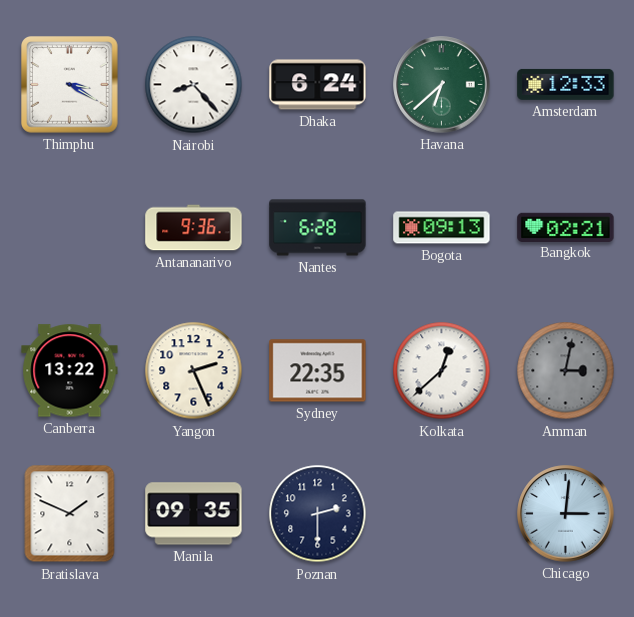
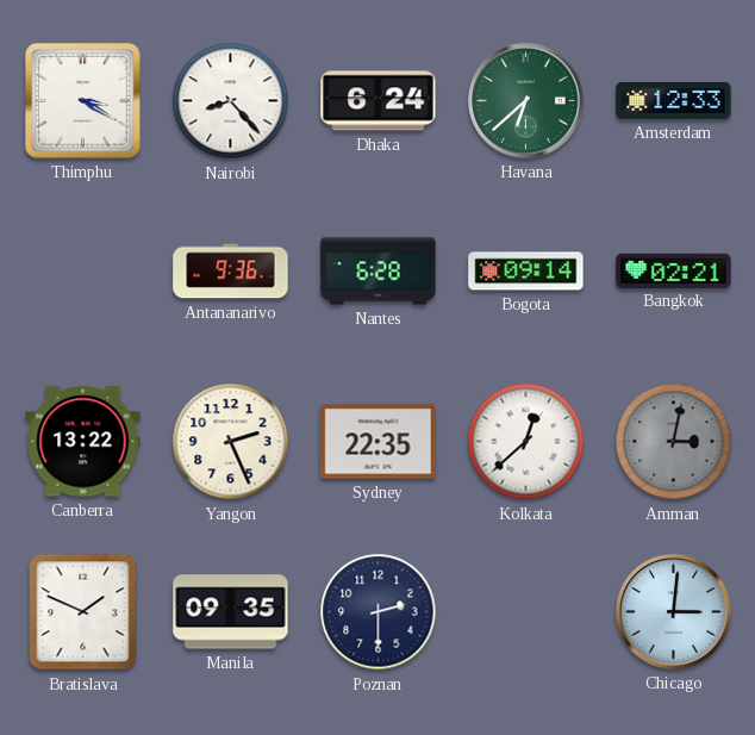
Bogota: 09:13 -> 09:14
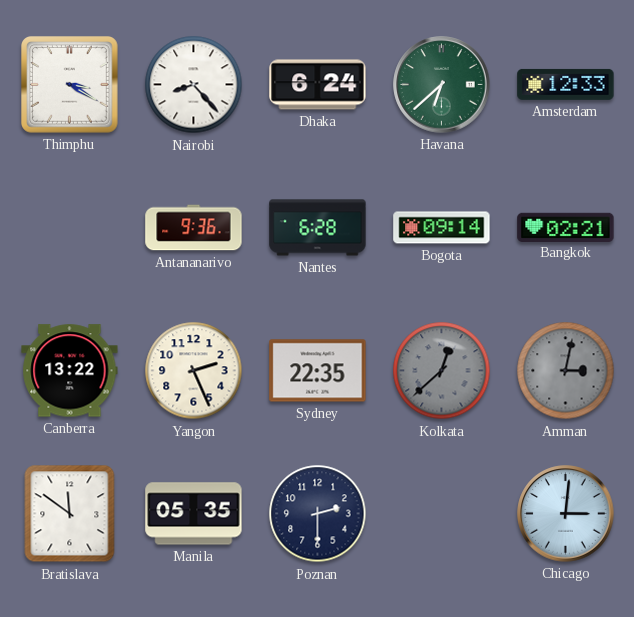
Kolkata dial: white -> grey
Bratislava: 1:49 -> 11:51
Manila: 09:35 -> 05:35
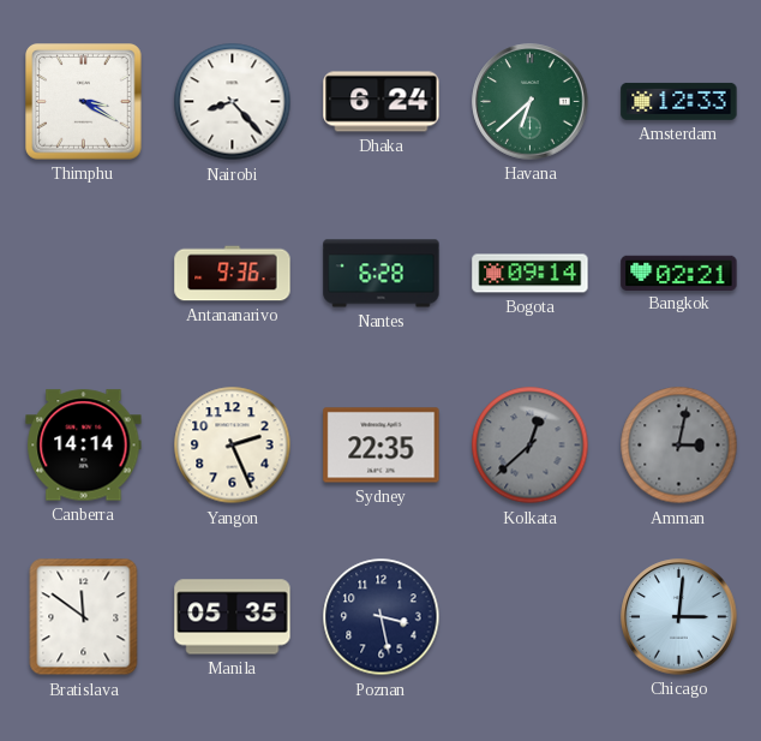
Canberra: 13:22 -> 14:14
Poznan: 2:30 -> 3:28
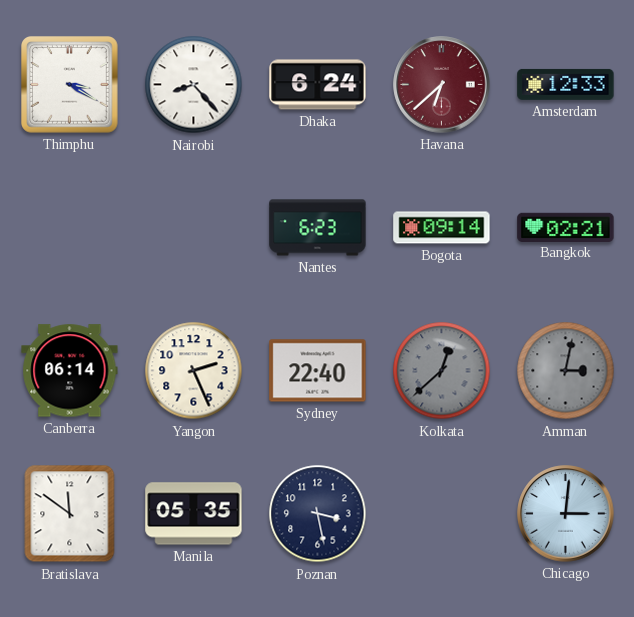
Havana dial: green -> burgundy
Antananarivo: 9:36 -> none
Nantes: 6:28 -> 6:23
Canberra: 14:14 -> 06:14
Sydney: 22:35 -> 22:40
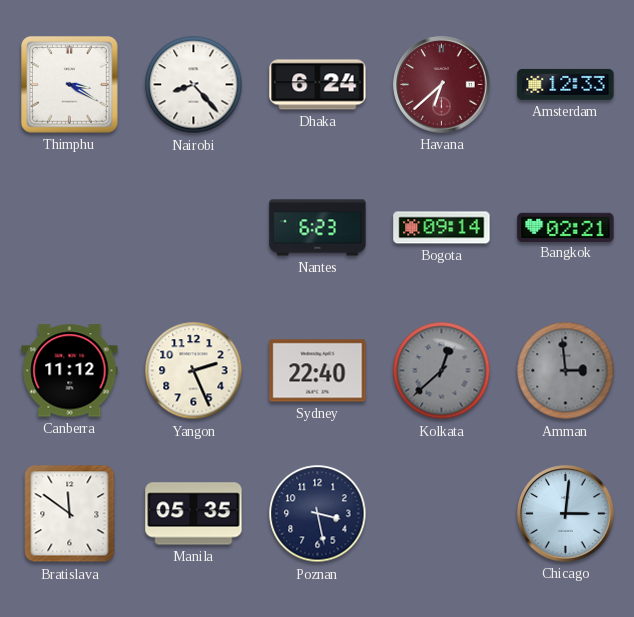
Canberra: 06:14 -> 11:12
Amman: 3:02 -> 2:59
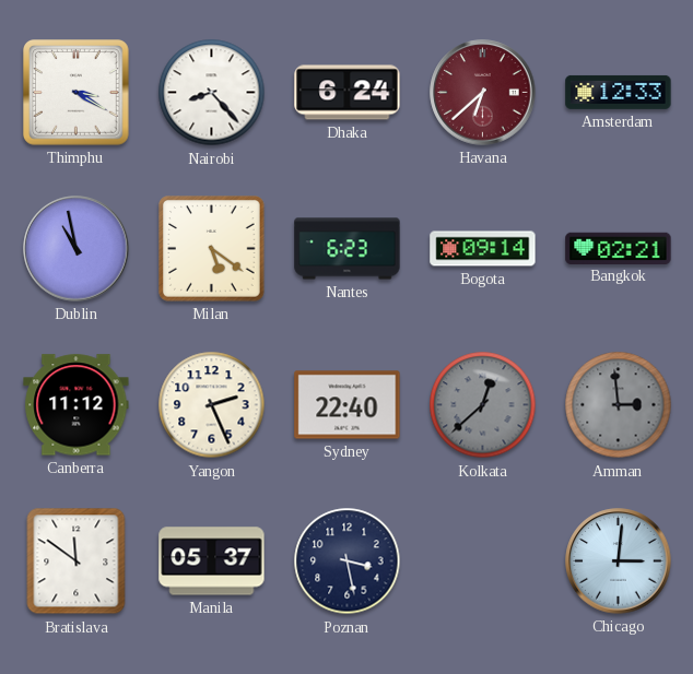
Dublin: none -> 10:58
Milan: none -> 5:21
Manila: 05:35 -> 05:37
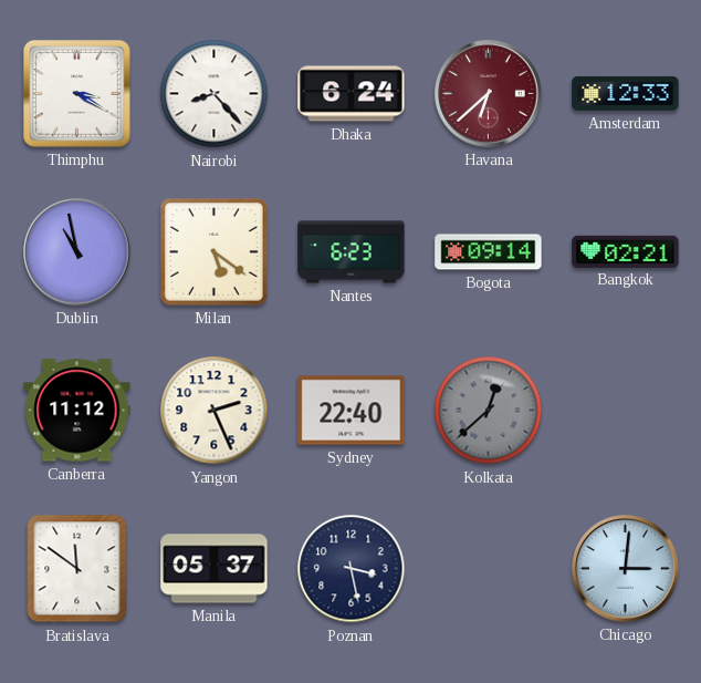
Amman: 2:59 -> none
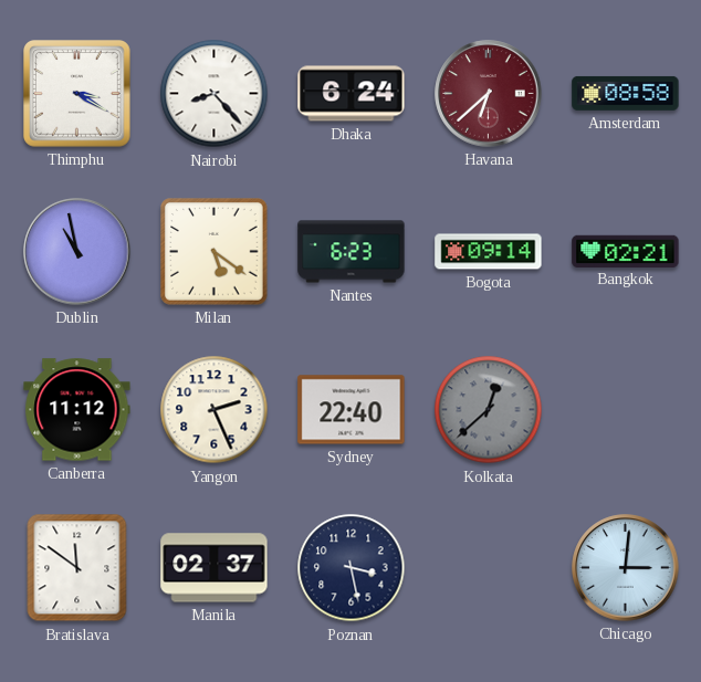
Amsterdam: 12:33 -> 08:58
Manila: 05:37 -> 02:37
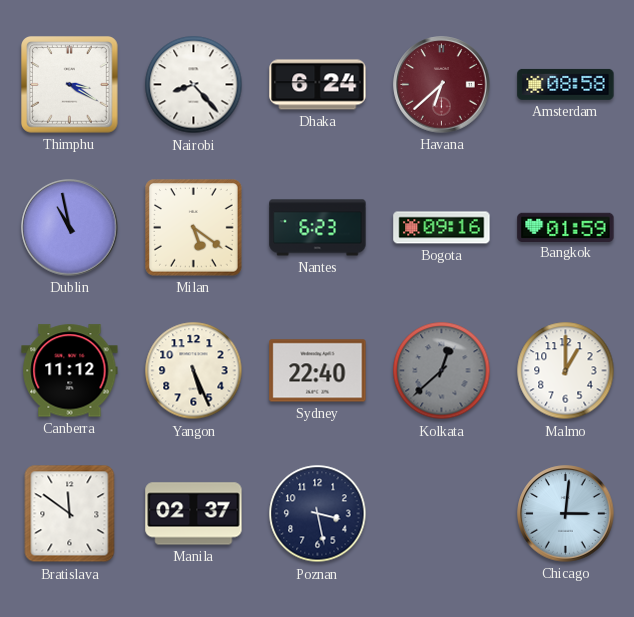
Bogota: 09:14 -> 09:16
Bangkok: 02:21 -> 01:59
Yangon: 2:26 -> 5:26
Malmo: none -> 1:00
